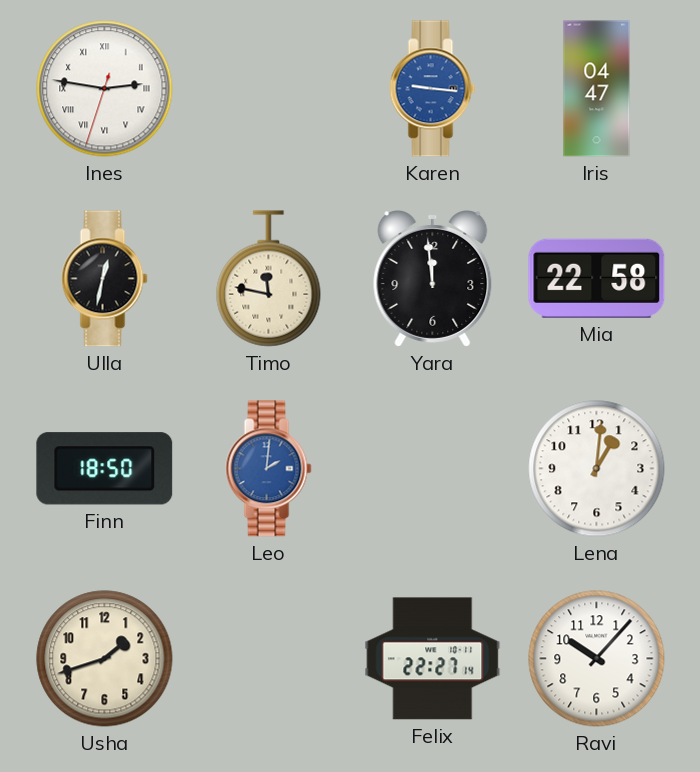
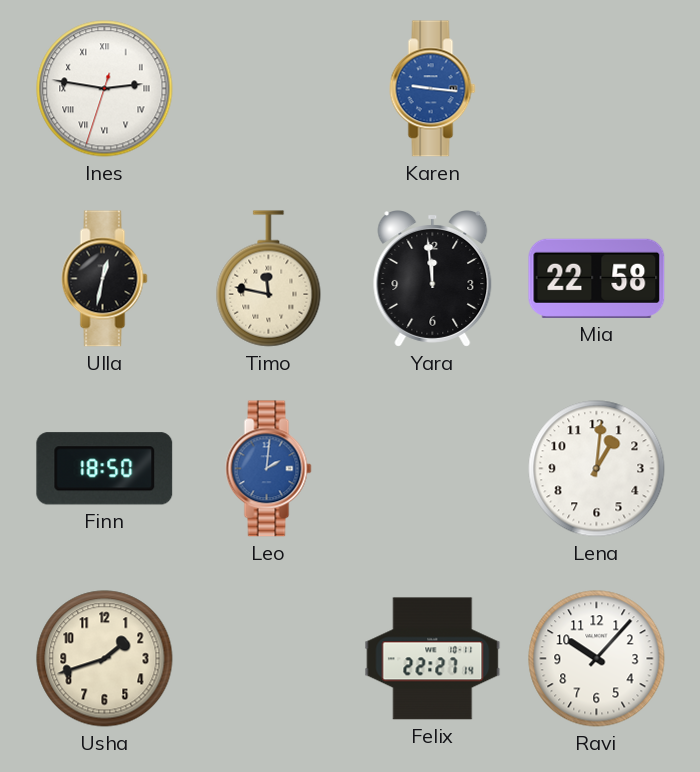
Iris: 04:47 -> none
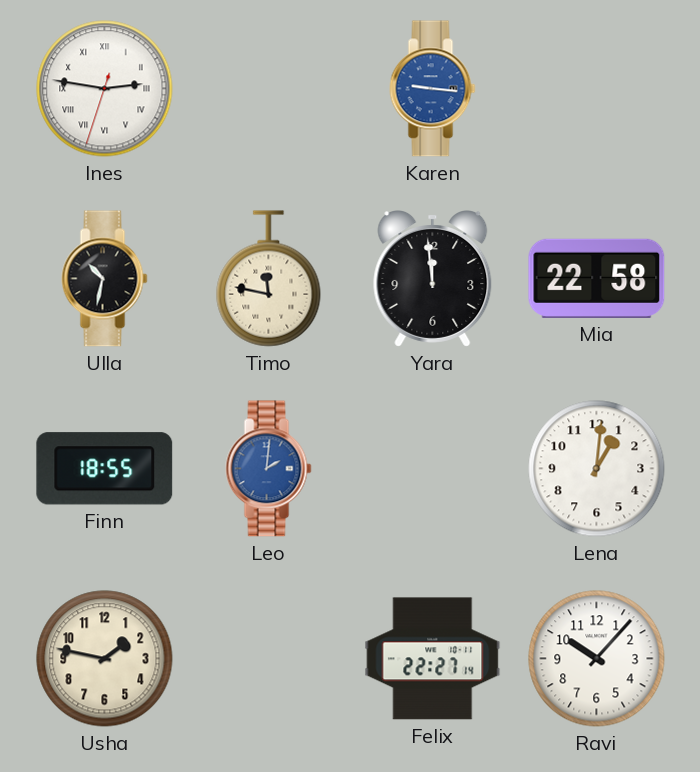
Ulla: 12:32 -> 10:32
Finn: 18:50 -> 18:55
Usha: 1:42 -> 1:47
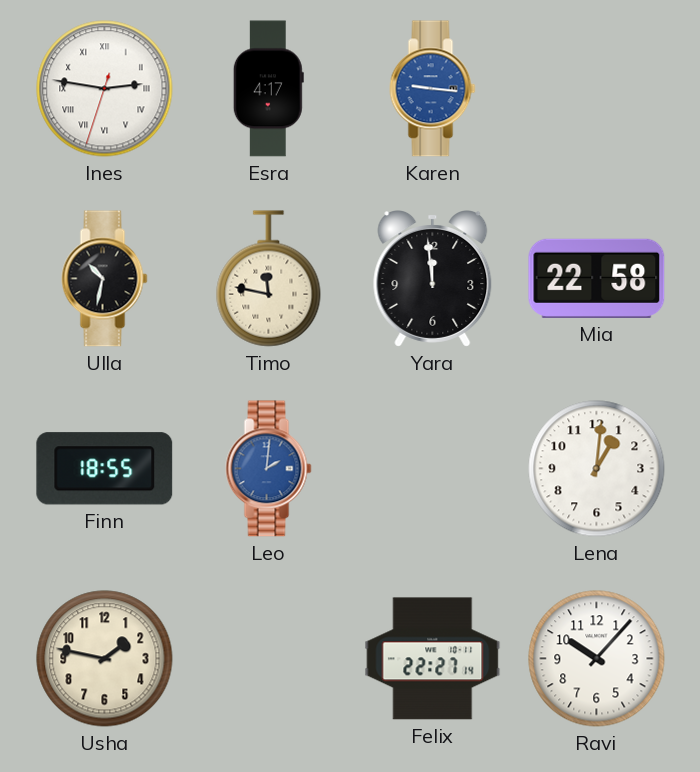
Esra: none -> 4:17
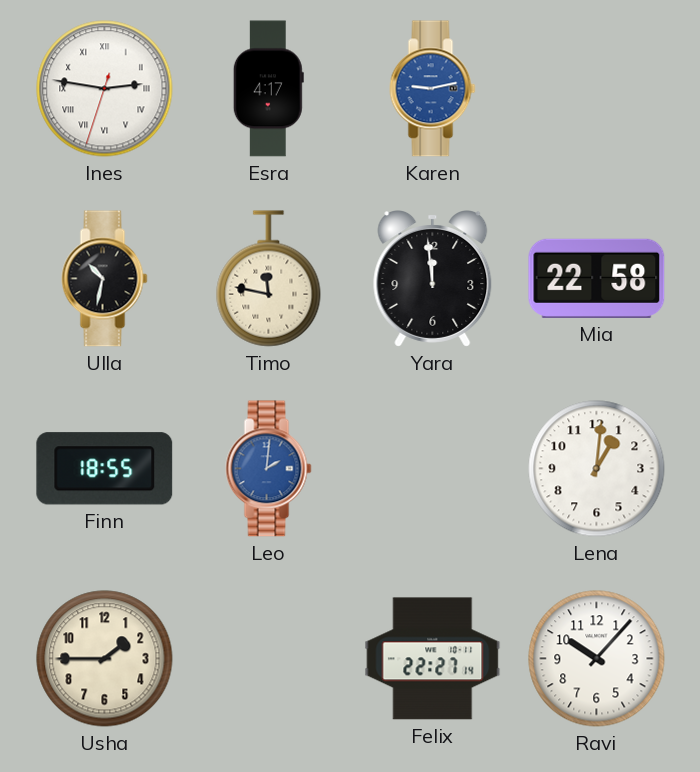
Karen: 9:16 -> 9:13
Usha: 1:47 -> 1:45
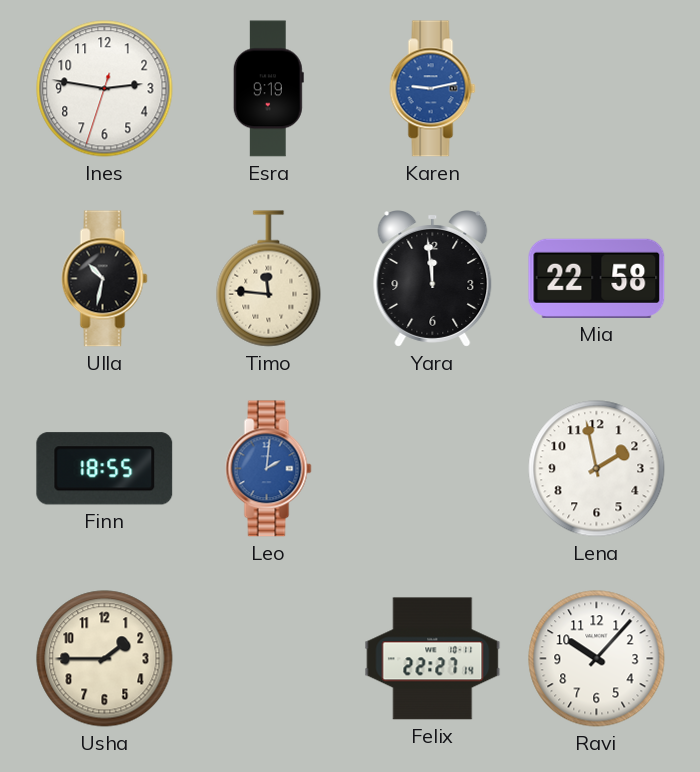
Ines numerals: Roman -> Arabic
Esra: 4:17 -> 9:19
Timo: 11:47 -> 11:46
Lena: 1:01 -> 1:58
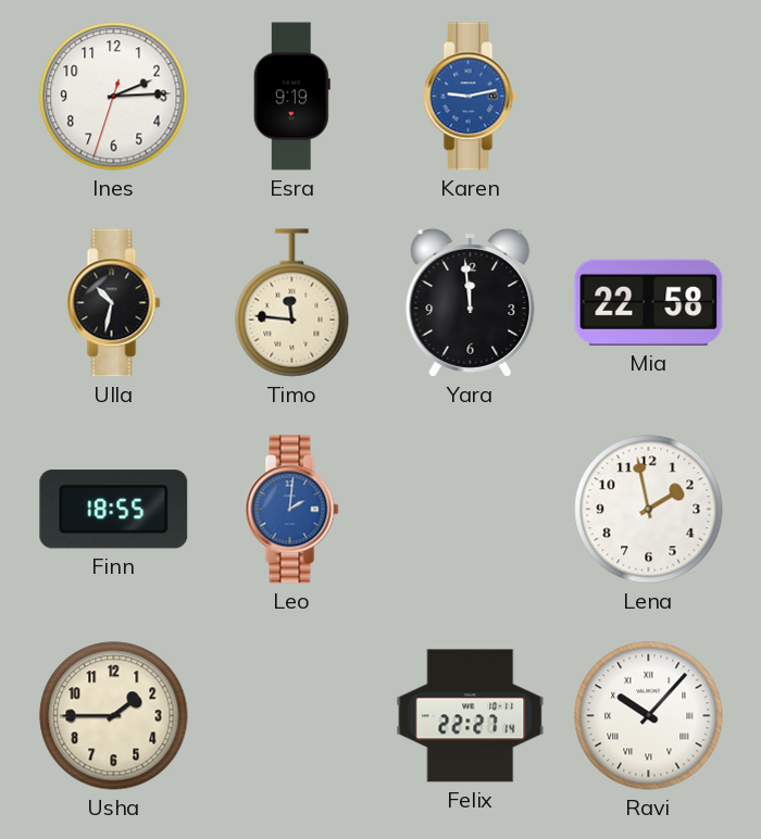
Ines: 2:46 -> 2:14
Ravi numerals: Arabic -> Roman
